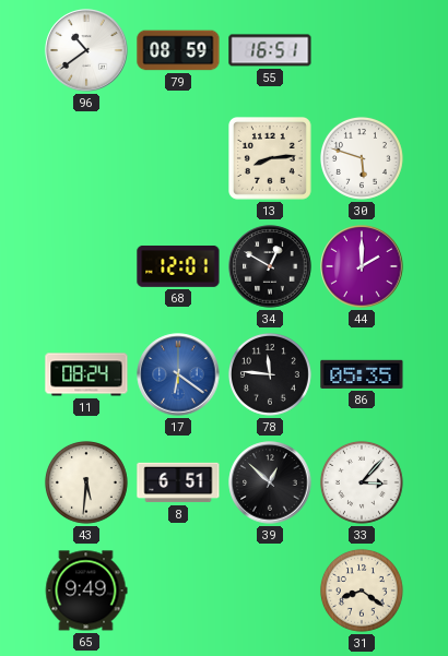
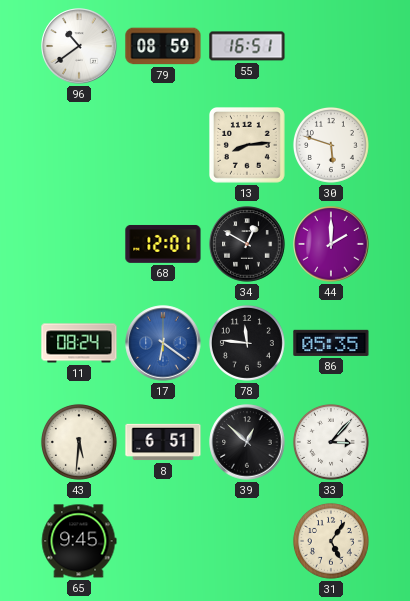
65: 9:49 -> 9:45
31: 8:21 -> 5:06
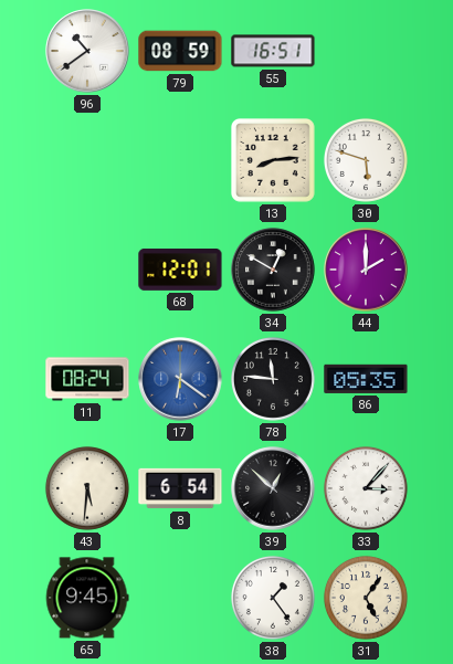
8: 6:51 -> 6:54
38: none -> 1:24
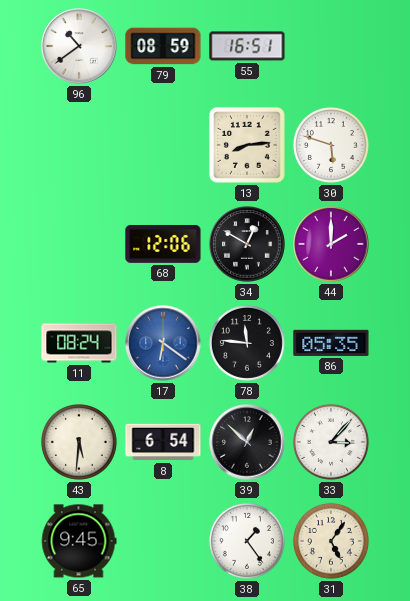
68: 12:01 -> 12:06
